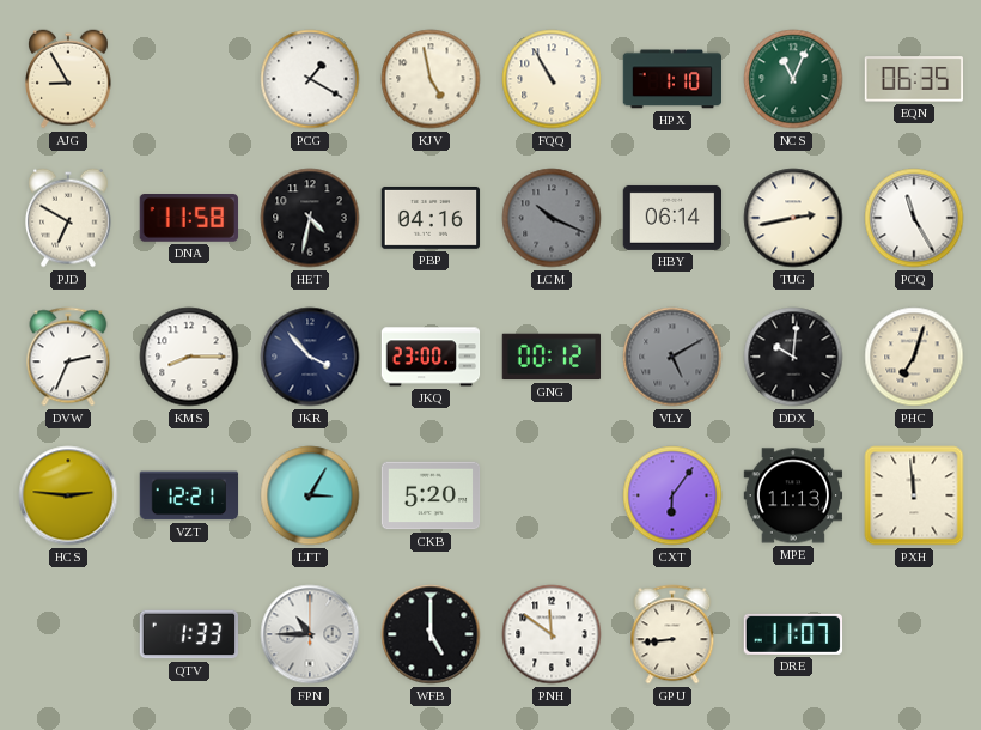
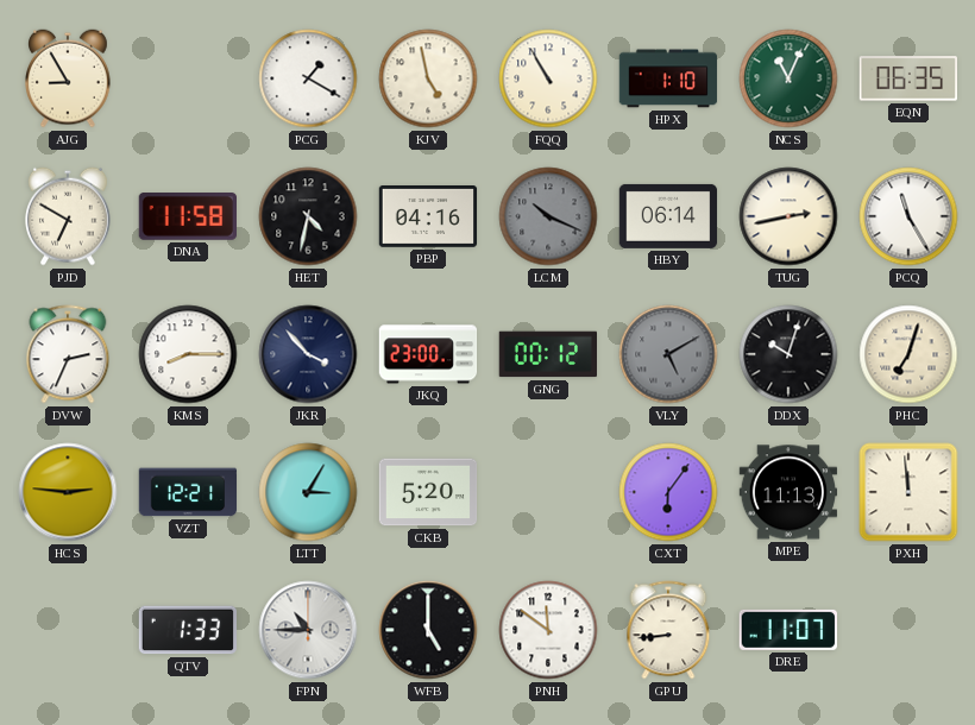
DDX: 10:01 -> 10:03
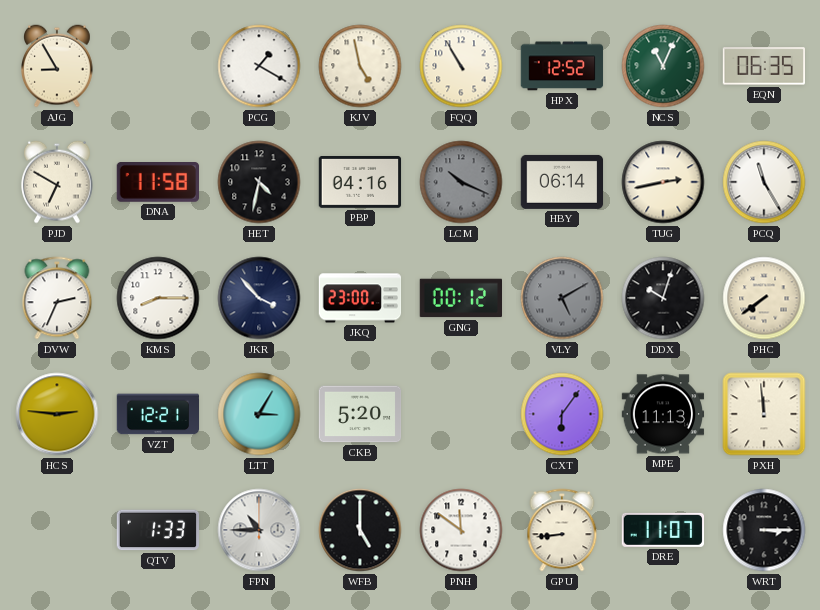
HPX: 1:10 -> 12:52
PHC: 7:03 -> 7:39
WRT: none -> 3:15
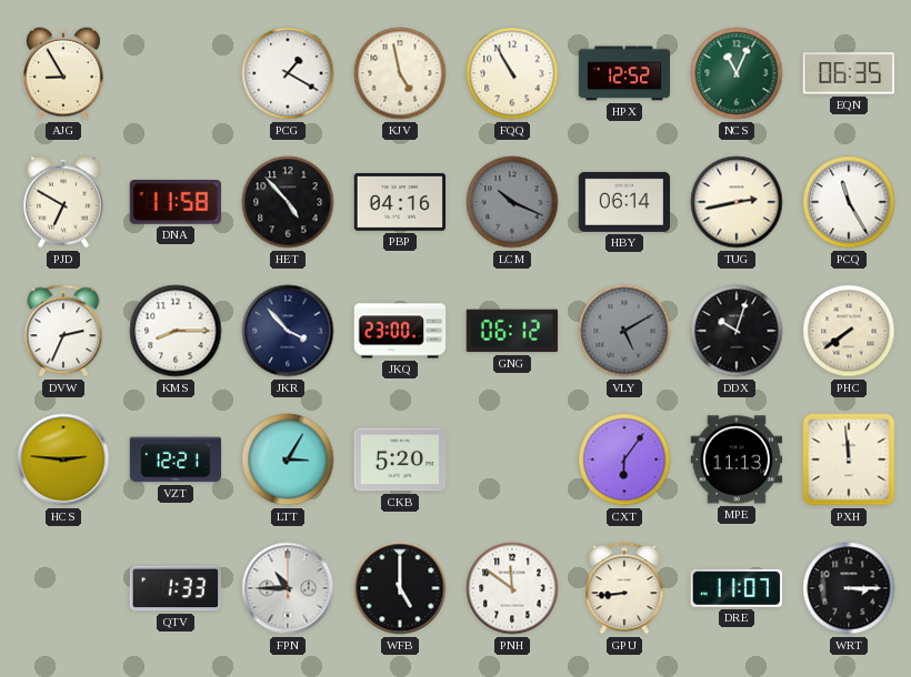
HET: 4:32 -> 4:53
GNG: 00:12 -> 06:12
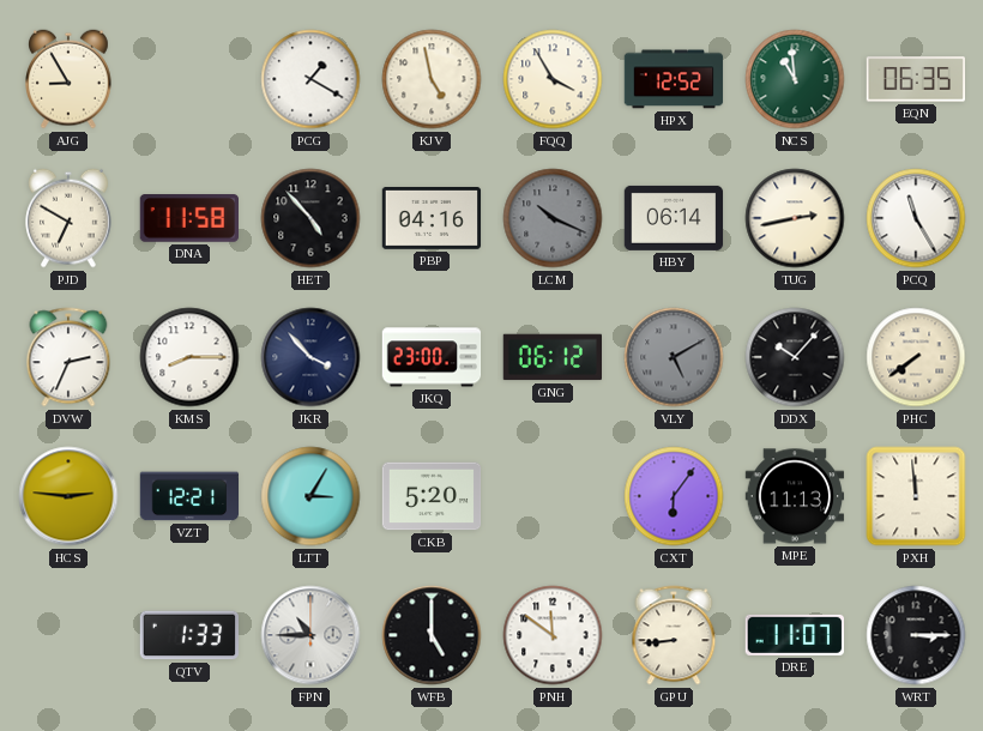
FQQ: 10:55 -> 3:55
NCS: 11:04 -> 10:59
DDX: 10:03 -> 10:07
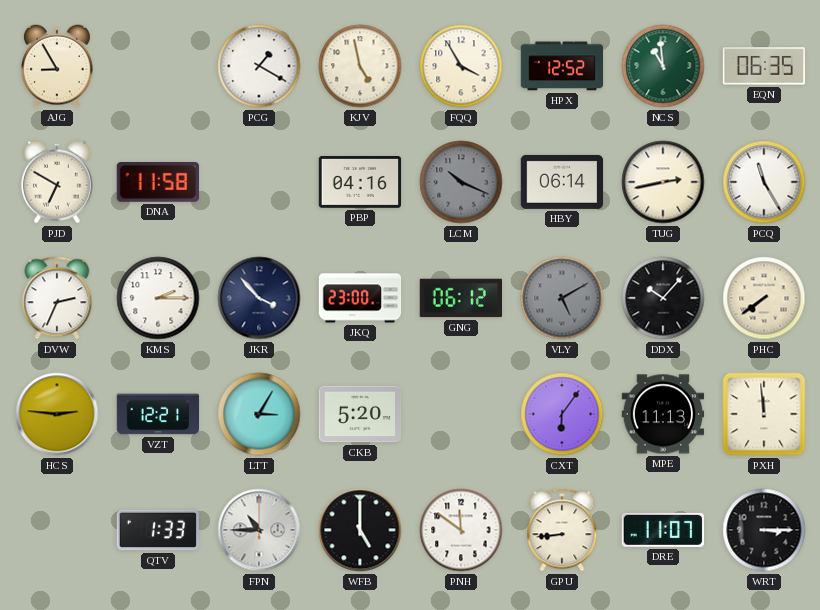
HET: 4:53 -> none
KMS: 8:15 -> 2:15
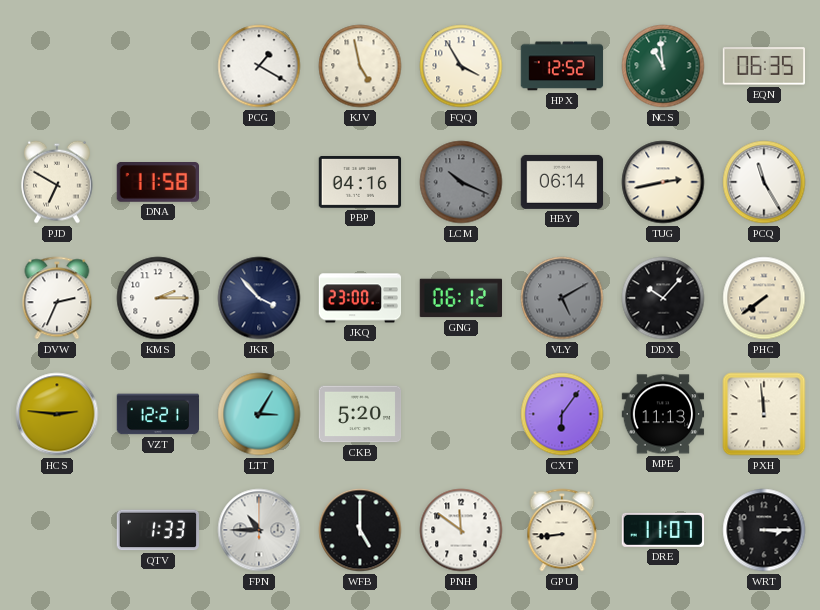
AJG: 8:55 -> none
